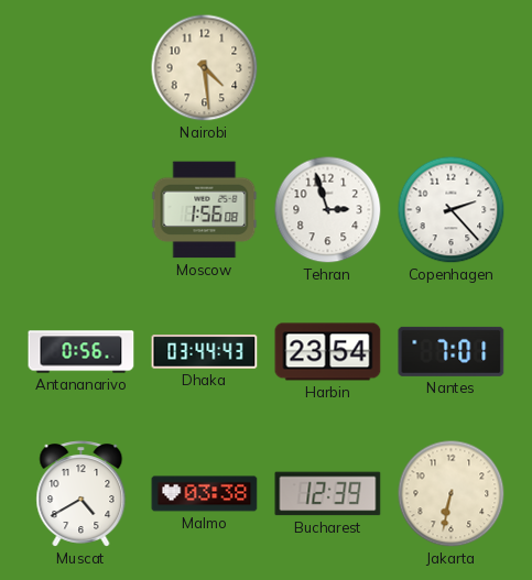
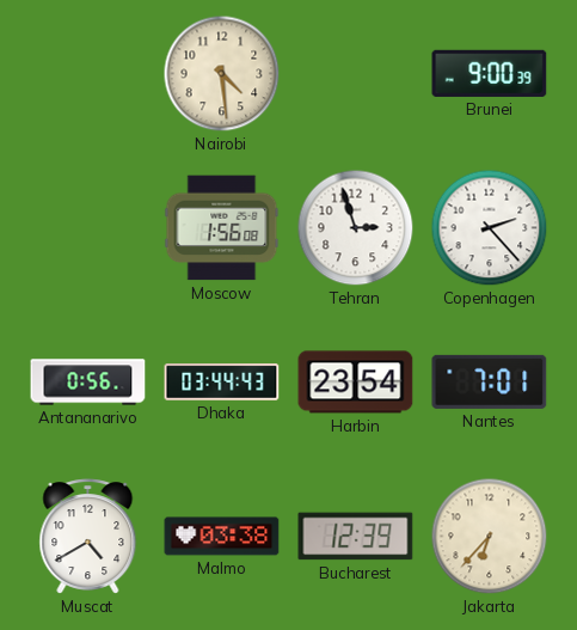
Brunei: none -> 9:00
Jakarta: 6:32 -> 6:37
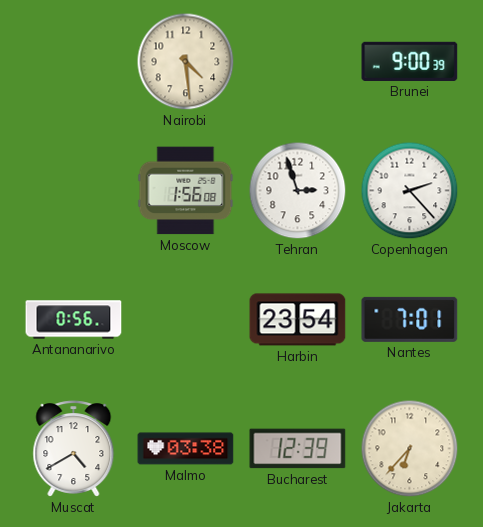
Dhaka: 03:44 -> none
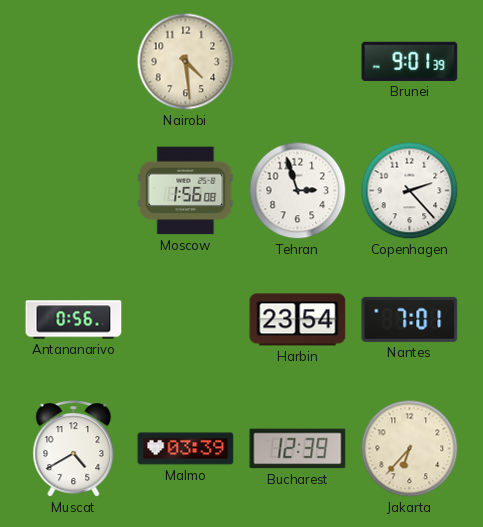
Brunei: 9:00 -> 9:01
Malmo: 03:38 -> 03:39
